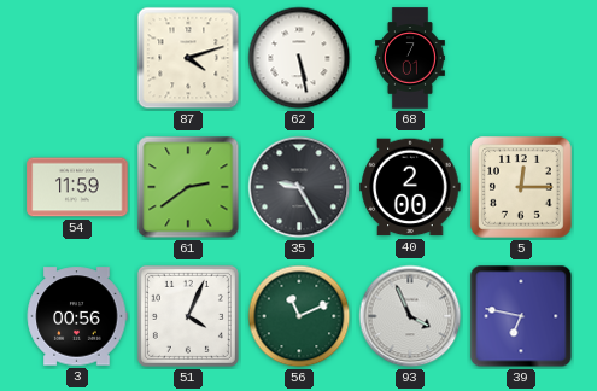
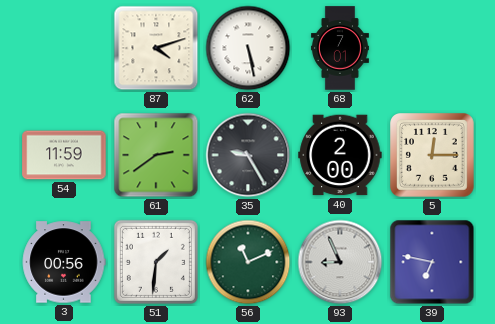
51: 4:04 -> 1:31
93: 3:56 -> 8:56
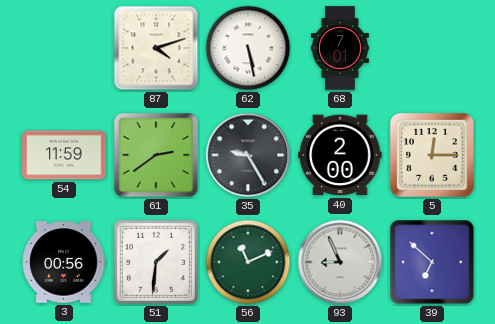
39: 6:47 -> 6:52
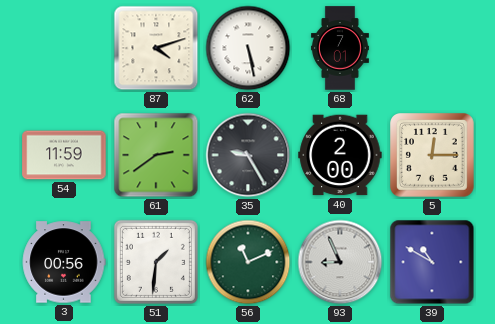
39: 6:52 -> 10:50
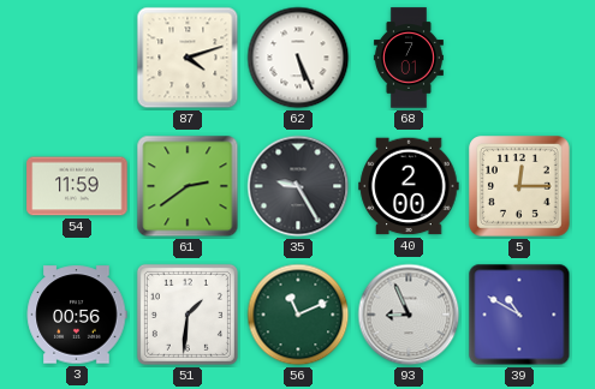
62: 5:28 -> 5:26
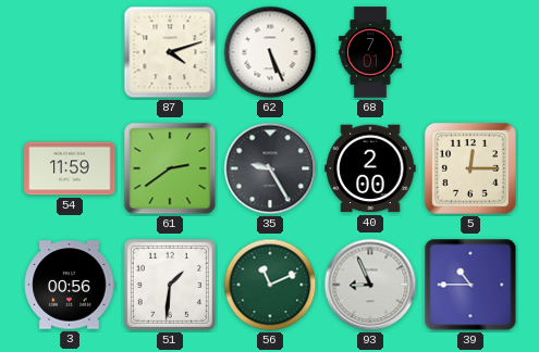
39: 10:50 -> 10:45
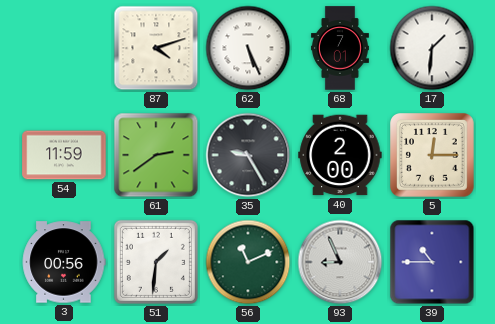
17: none -> 1:31
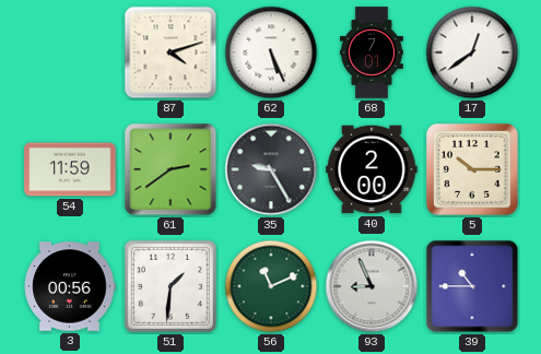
17: 1:31 -> 12:39
5: 12:15 -> 10:15
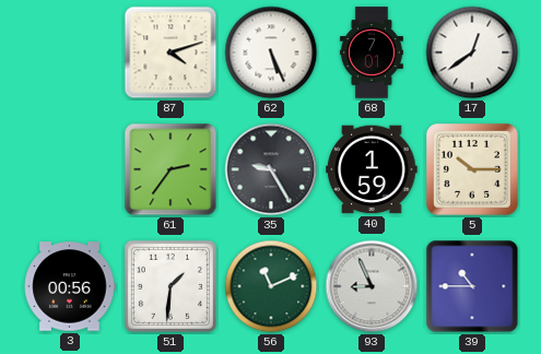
54: 11:59 -> none
61: 2:39 -> 2:36
40: 2:00 -> 1:59
